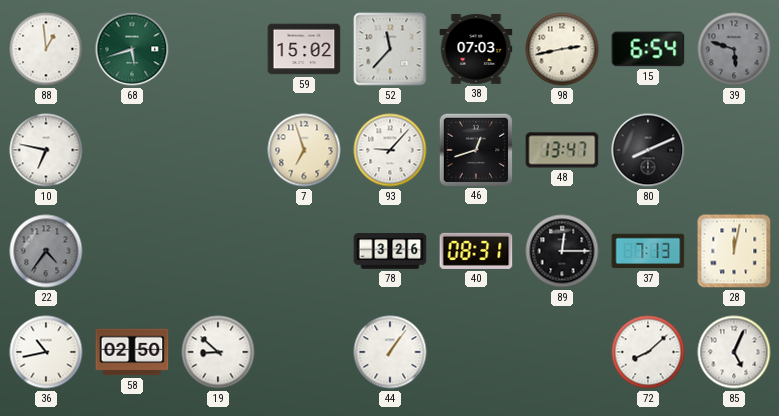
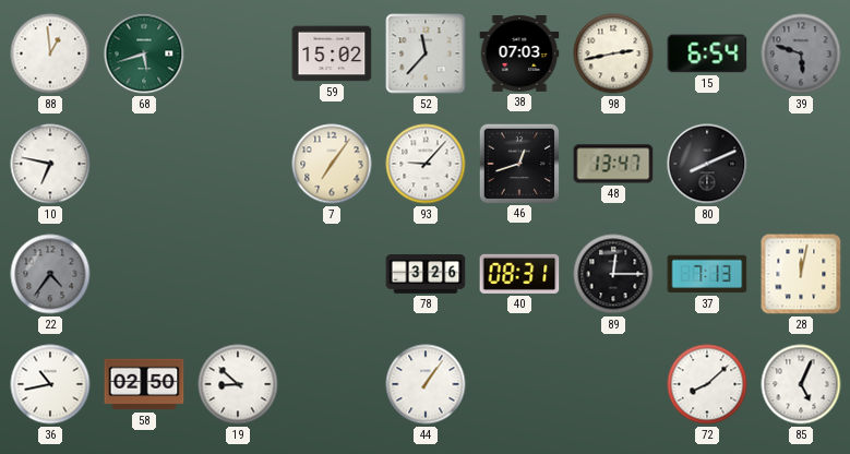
7: 6:57 -> 7:06
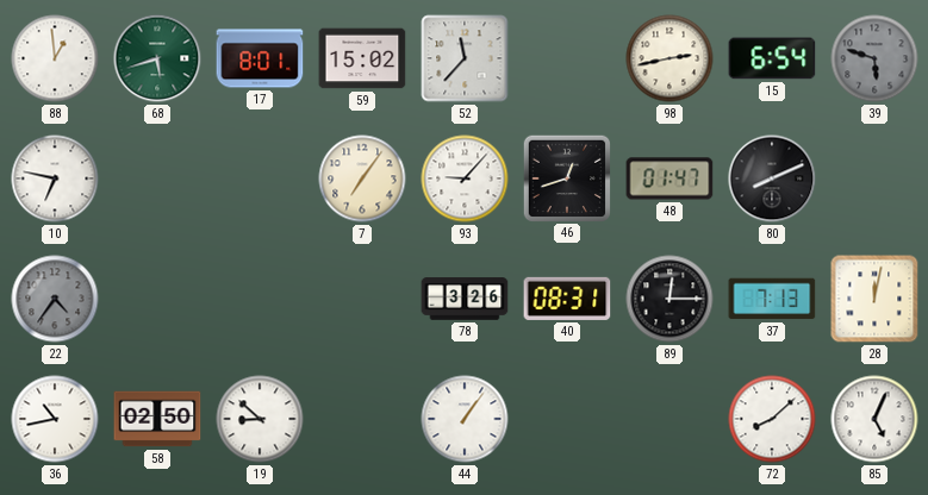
17: none -> 8:01
38: 07:03 -> none
48: 13:47 -> 01:47
